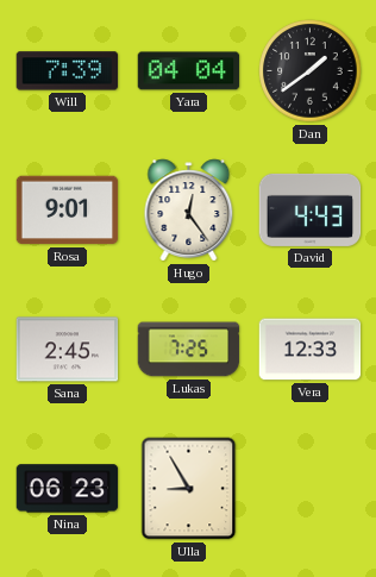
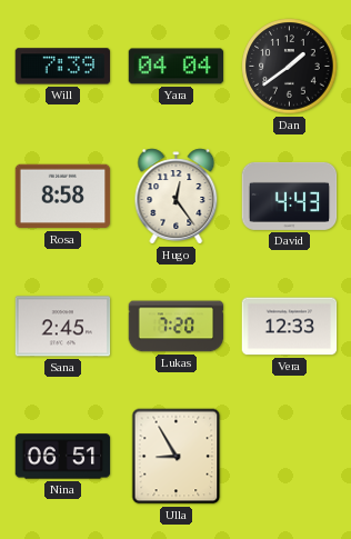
Rosa: 9:01 -> 8:58
Lukas: 7:25 -> 7:20
Nina: 06:23 -> 06:51
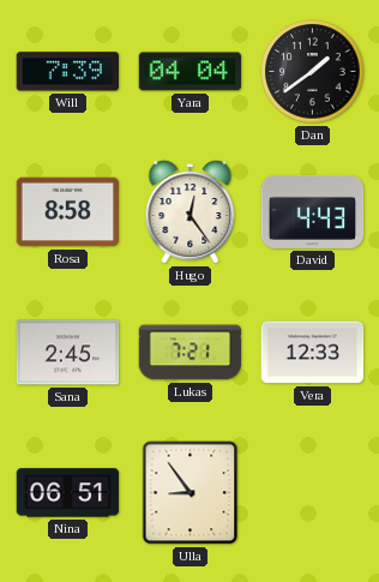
Lukas: 7:20 -> 7:21
Ulla: 8:55 -> 8:54
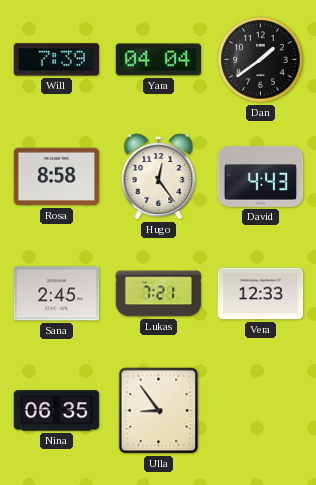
Nina: 06:51 -> 06:35
